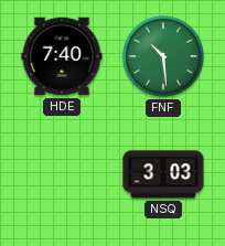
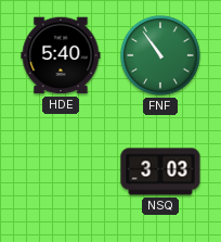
HDE: 7:40 -> 5:40
FNF: 10:29 -> 10:54
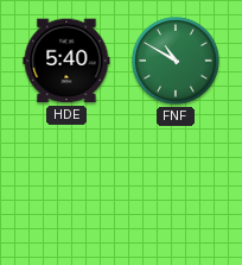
FNF: 10:54 -> 10:50
NSQ: 3:03 -> none
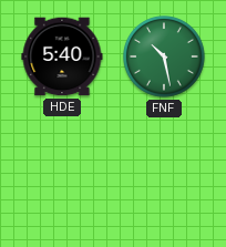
FNF: 10:50 -> 10:28
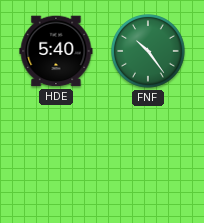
FNF: 10:28 -> 10:24
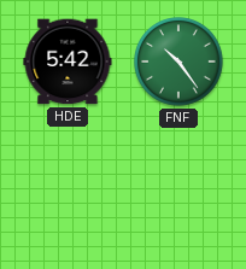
HDE: 5:40 -> 5:42
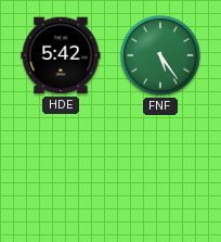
FNF: 10:24 -> 5:24
